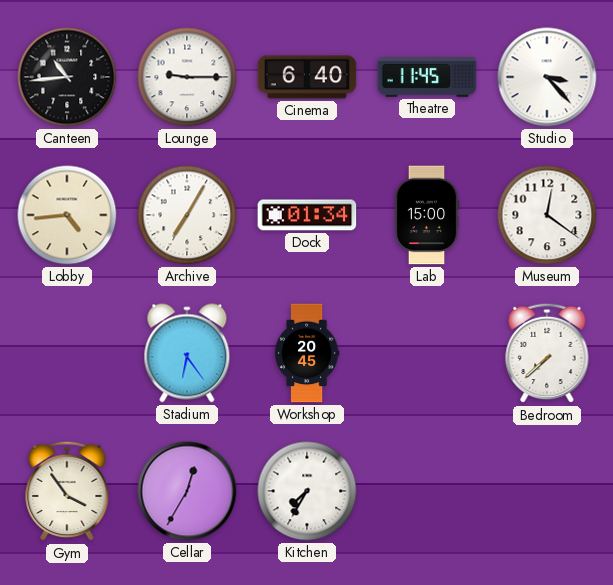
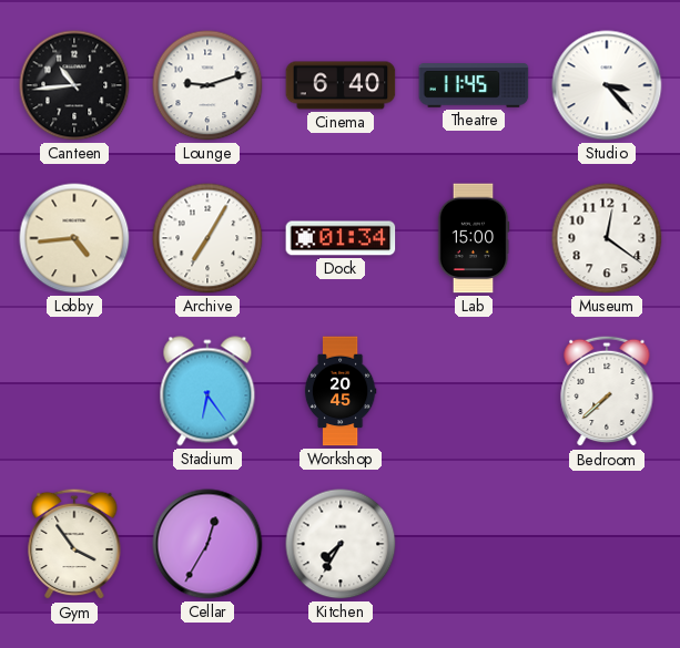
Lounge: 9:15 -> 9:12
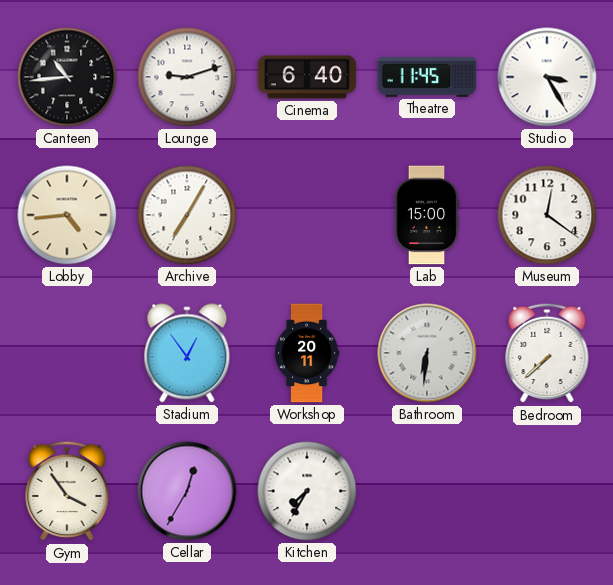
Studio: 3:23 -> 3:25
Dock: 01:34 -> none
Stadium: 6:24 -> 12:54
Workshop: 20:45 -> 20:11
Bathroom: none -> 6:31
